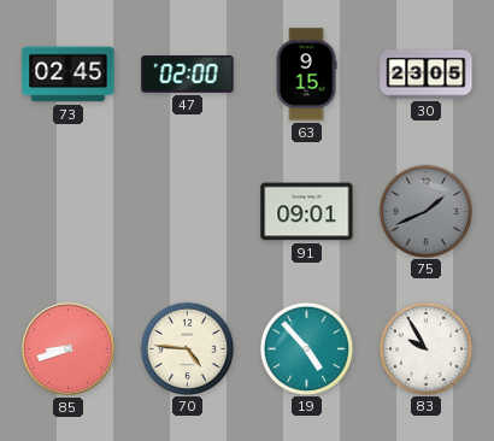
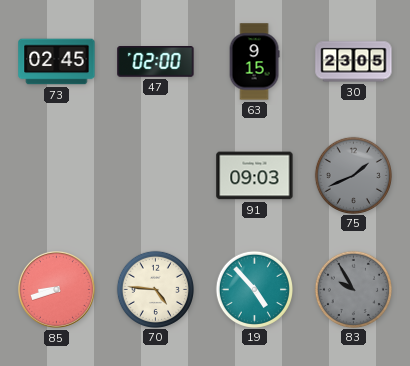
91: 09:01 -> 09:03
83 dial: white -> grey
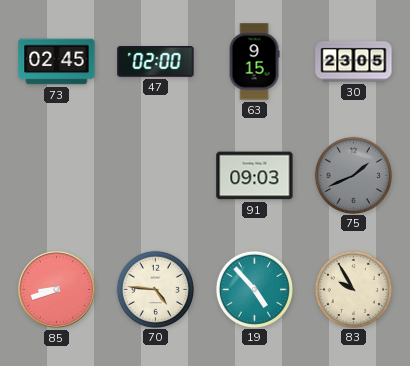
83 dial: grey -> cream
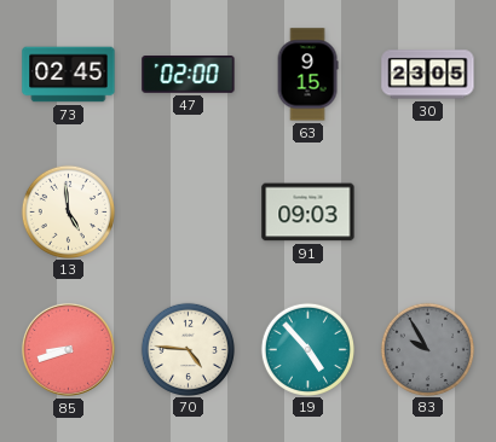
13: none -> 4:59
75: 1:41 -> none
83 dial: cream -> grey
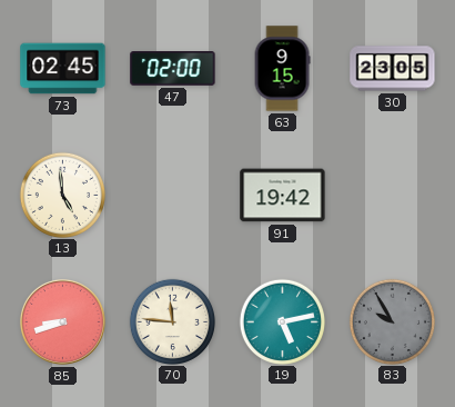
91: 09:03 -> 19:42
70: 4:46 -> 11:46
19: 4:53 -> 5:13
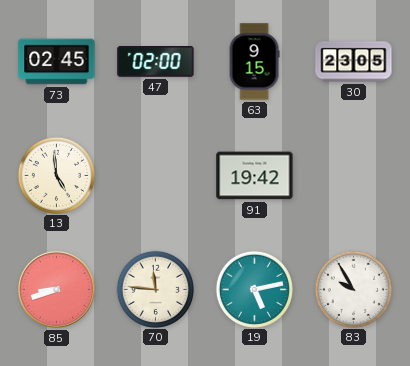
83 dial: grey -> white
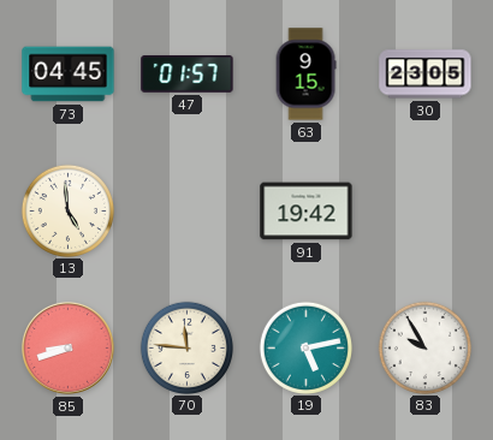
73: 02:45 -> 04:45
47: 02:00 -> 01:57
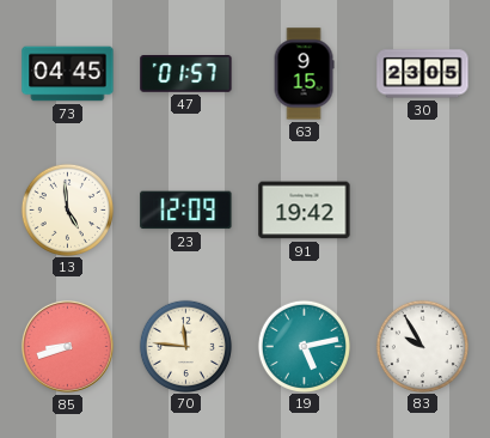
23: none -> 12:09
